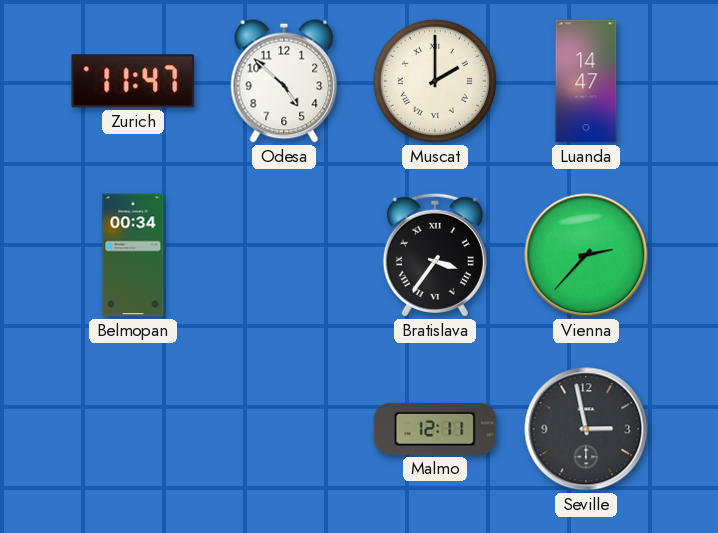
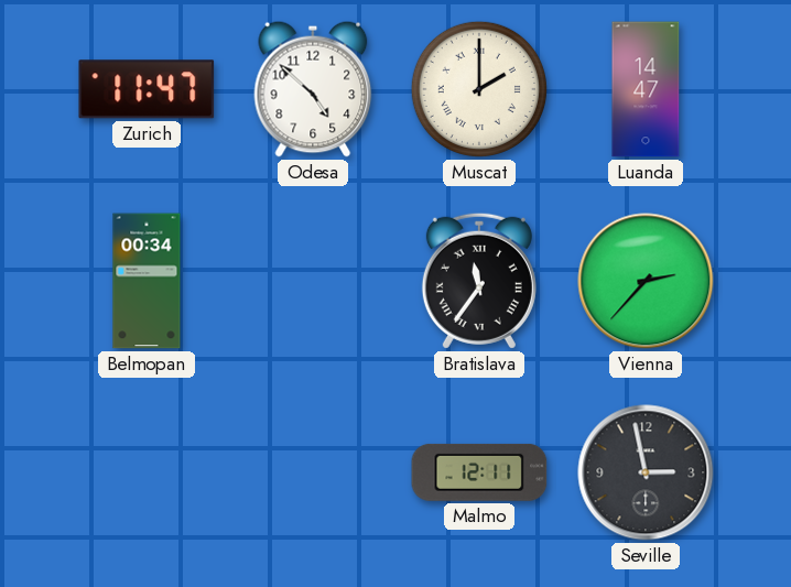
Bratislava: 3:36 -> 11:36
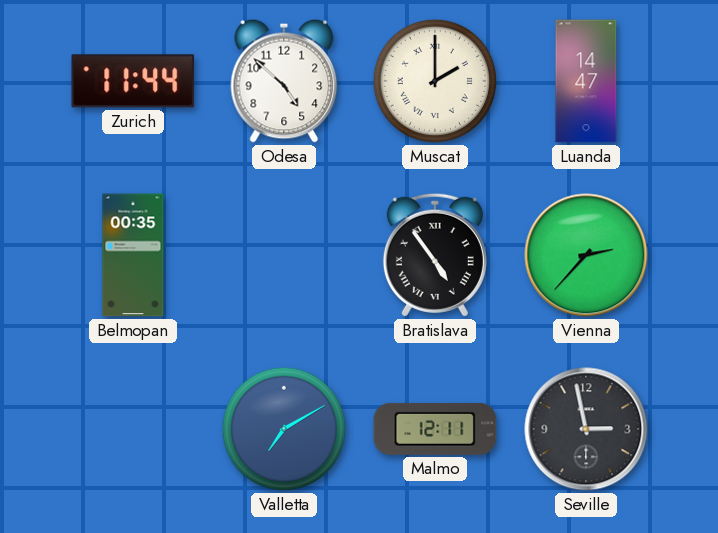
Zurich: 11:47 -> 11:44
Belmopan: 00:34 -> 00:35
Bratislava: 11:36 -> 4:54
Valletta: none -> 7:10
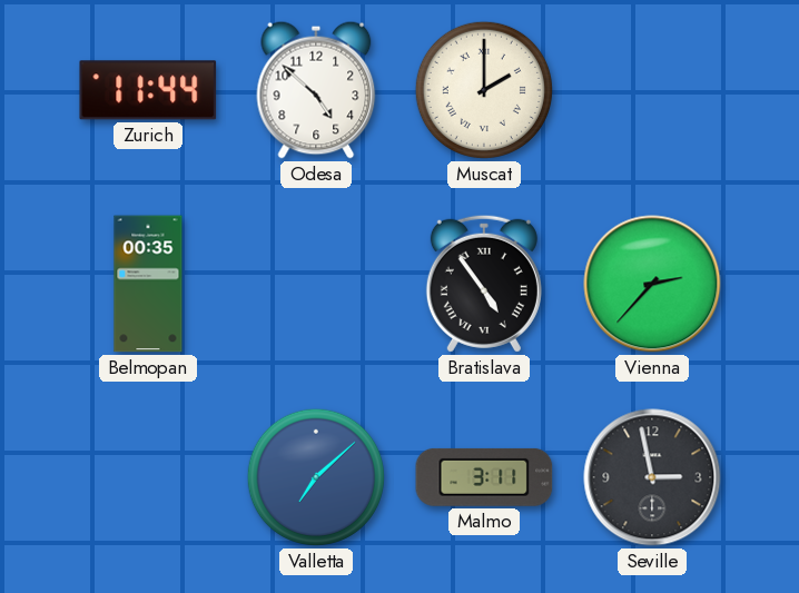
Luanda: 14:47 -> none
Valletta: 7:10 -> 7:08
Malmo: 12:11 -> 3:11
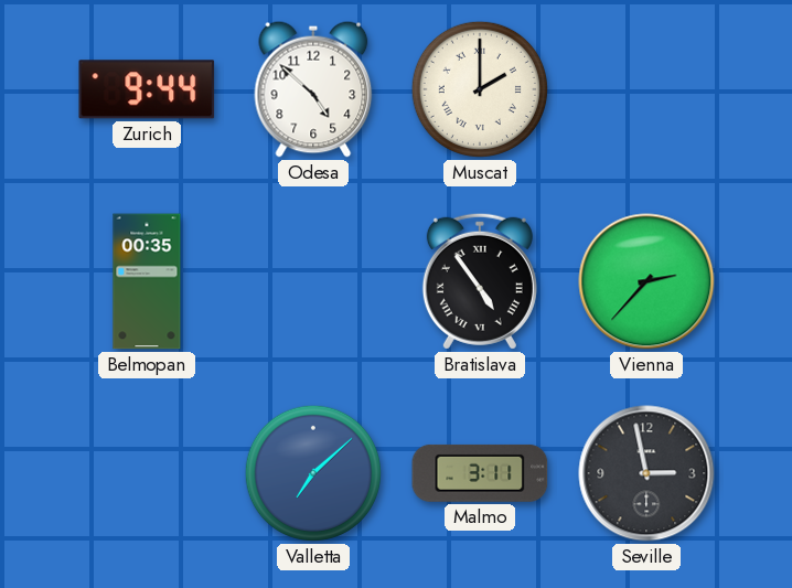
Zurich: 11:44 -> 9:44
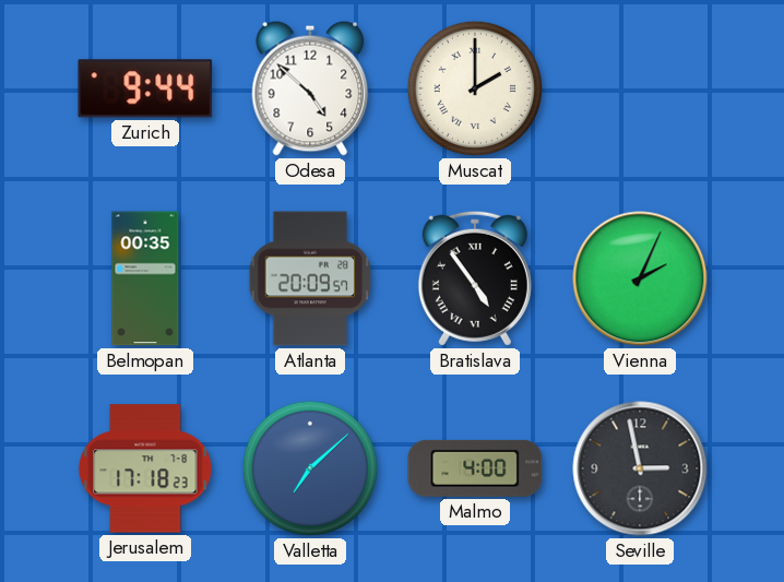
Atlanta: none -> 20:09
Vienna: 2:37 -> 2:04
Jerusalem: none -> 17:18
Malmo: 3:11 -> 4:00
